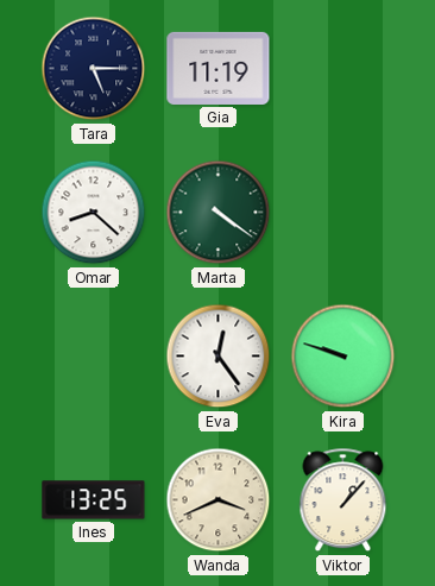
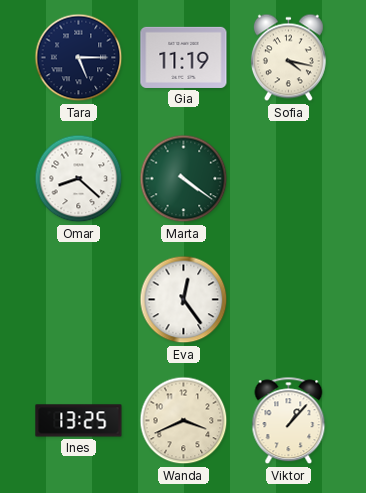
Sofia: none -> 4:17
Kira: 9:48 -> none
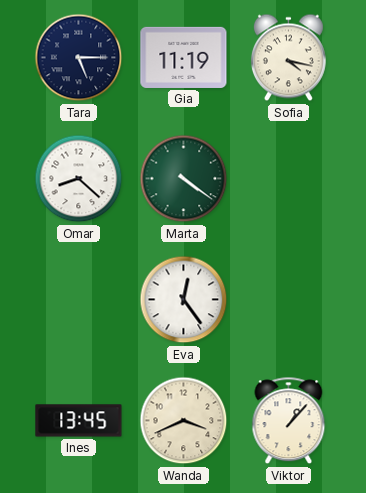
Ines: 13:25 -> 13:45
